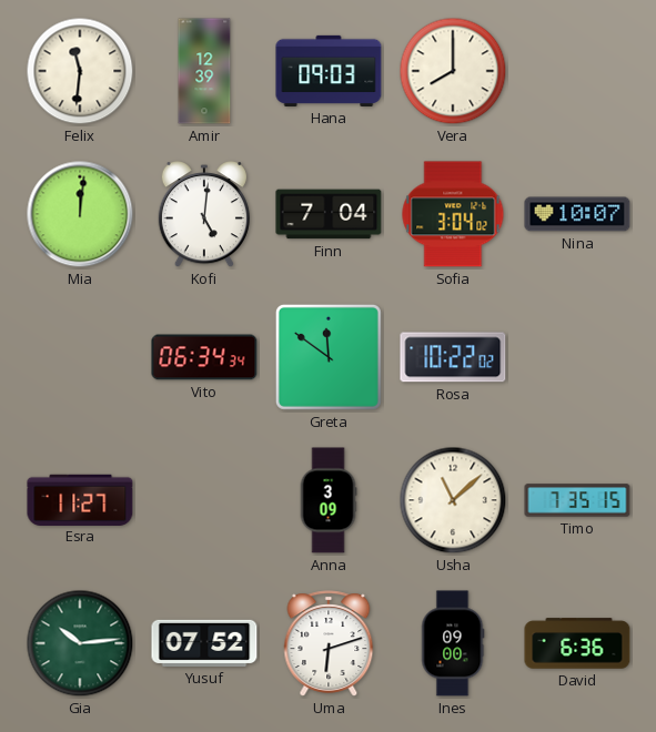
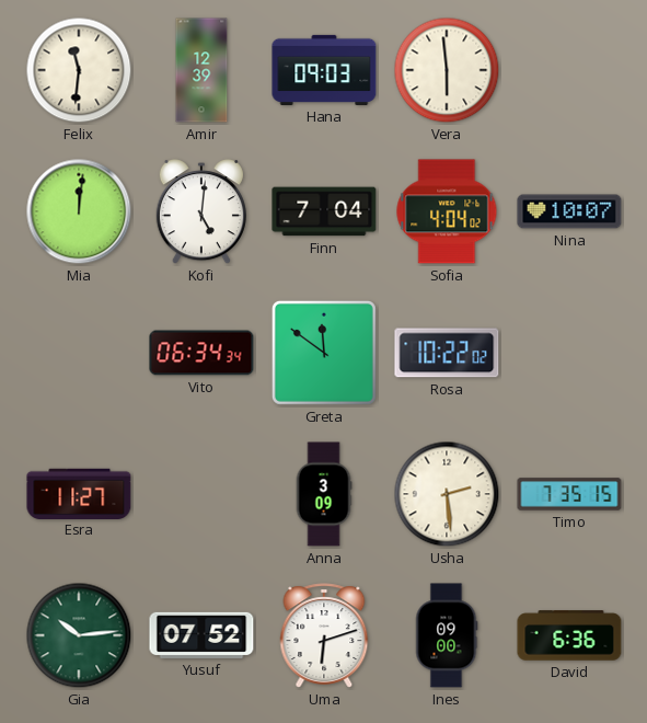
Vera: 8:00 -> 5:59
Sofia: 3:04 -> 4:04
Usha: 11:08 -> 2:29
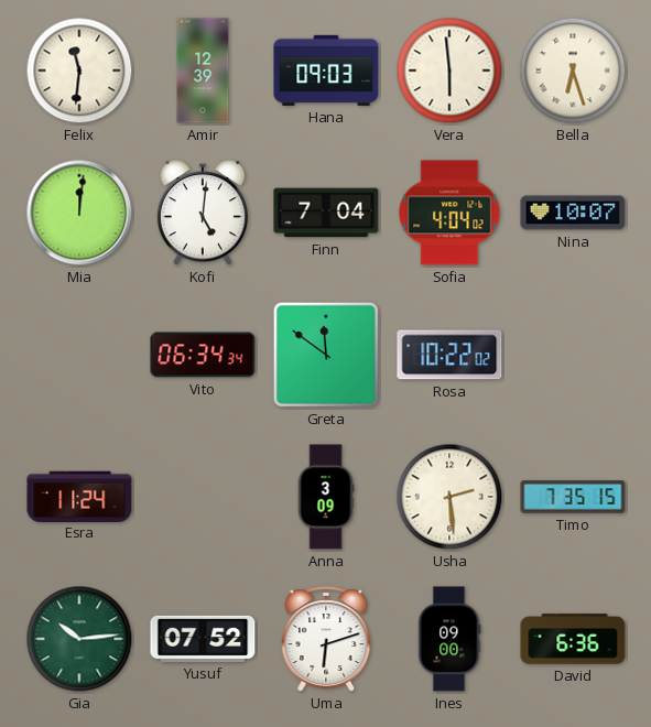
Bella: none -> 6:27
Esra: 11:27 -> 11:24
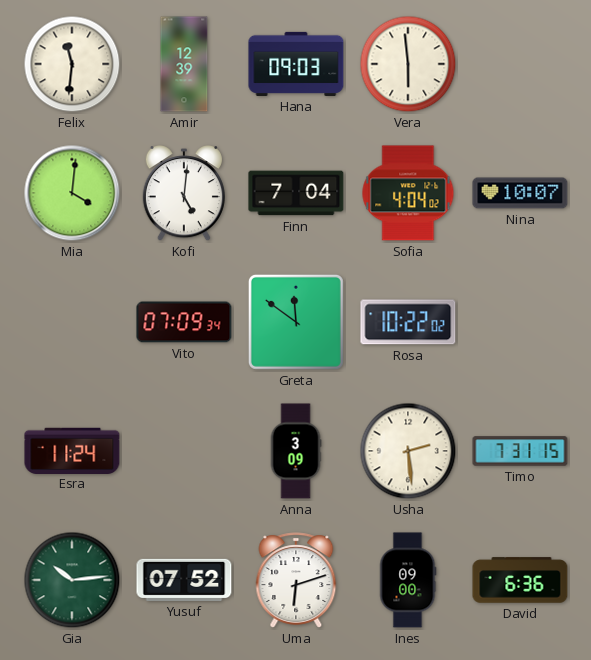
Bella: 6:27 -> none
Mia: 12:01 -> 4:01
Vito: 06:34 -> 07:09
Timo: 7:35 -> 7:31
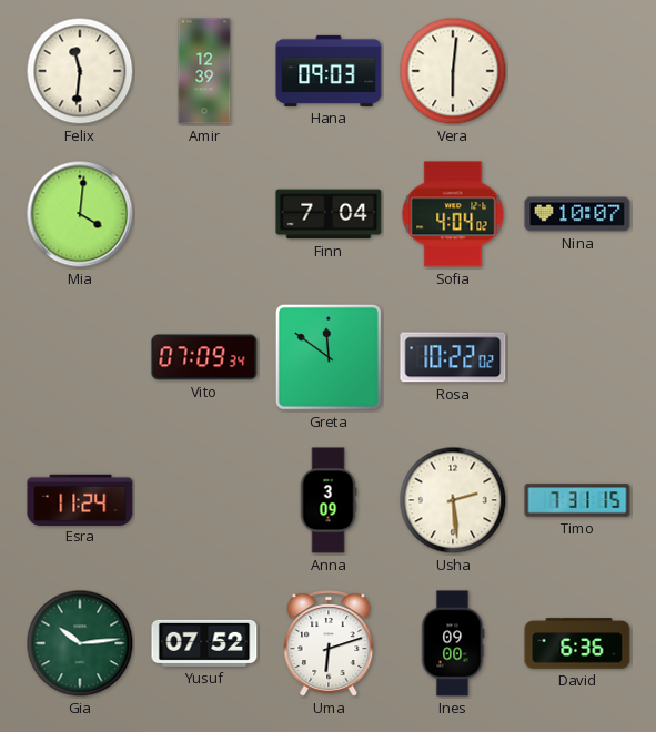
Vera: 5:59 -> 6:01
Kofi: 5:01 -> none
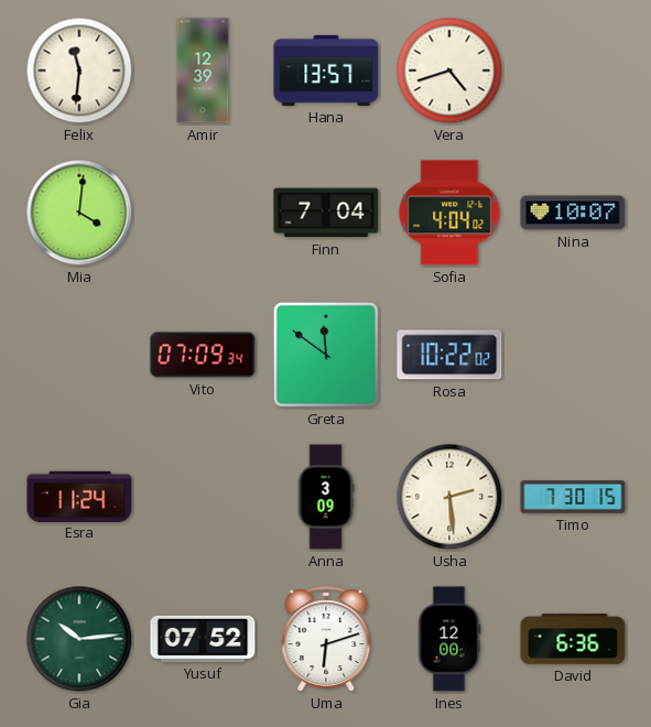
Hana: 09:03 -> 13:57
Vera: 6:01 -> 4:42
Timo: 7:31 -> 7:30
Ines: 09:00 -> 12:00
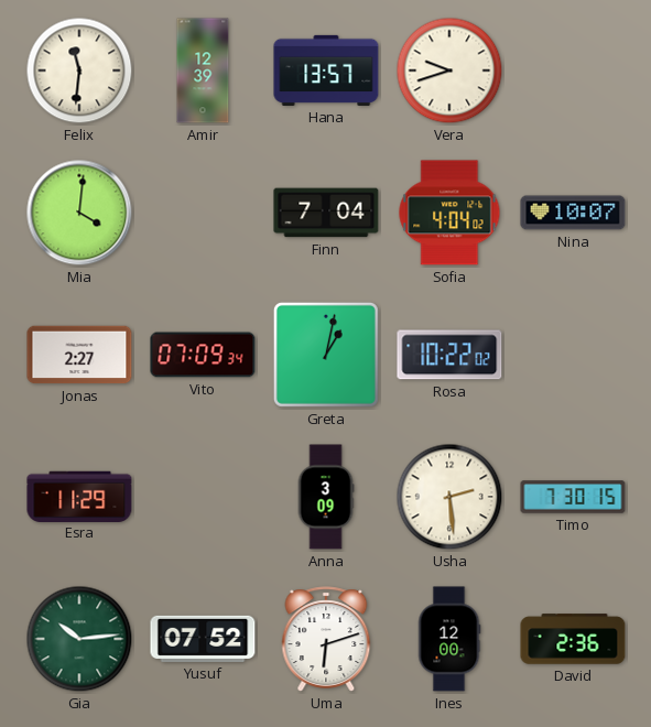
Vera: 4:42 -> 9:42
Jonas: none -> 2:27
Greta: 11:51 -> 1:02
Esra: 11:24 -> 11:29
David: 6:36 -> 2:36
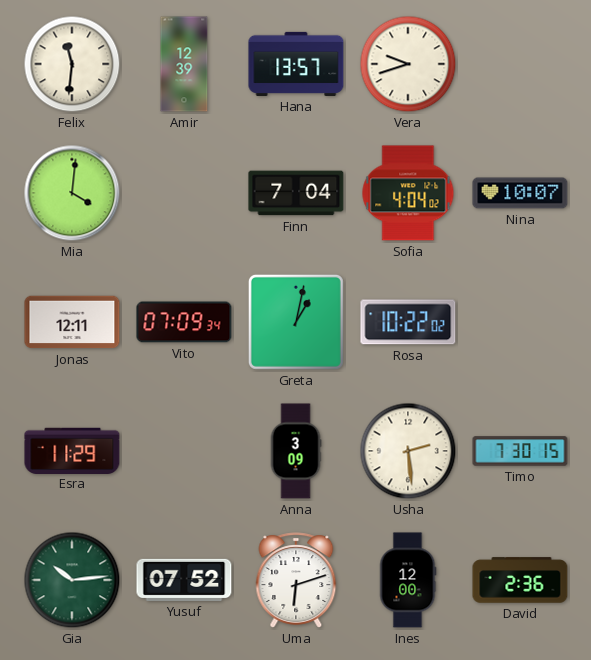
Jonas: 2:27 -> 12:11
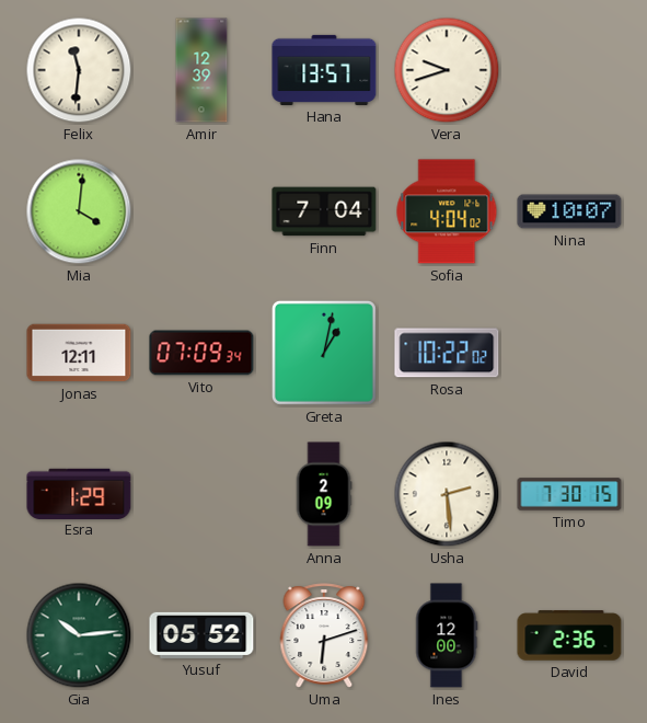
Esra: 11:29 -> 1:29
Anna: 3:09 -> 2:09
Yusuf: 07:52 -> 05:52
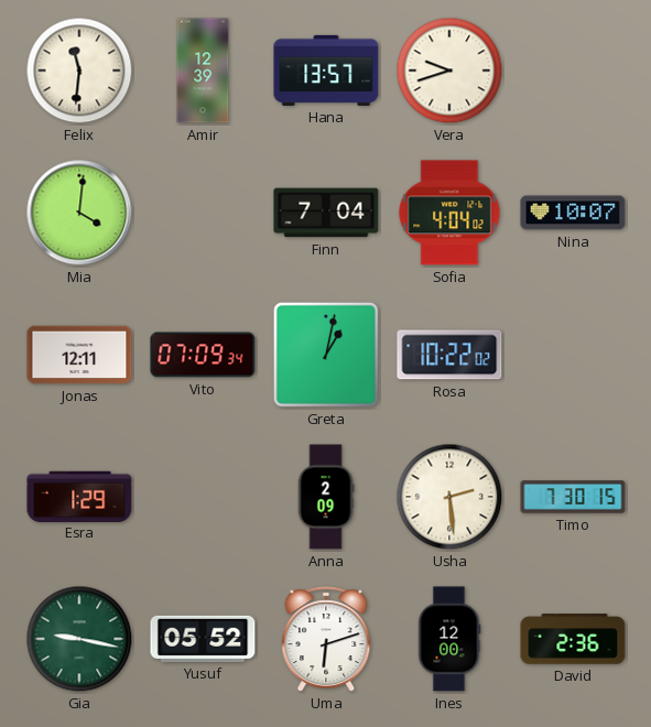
Gia: 10:14 -> 9:17
